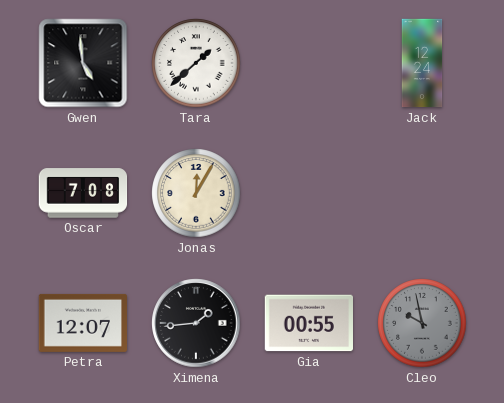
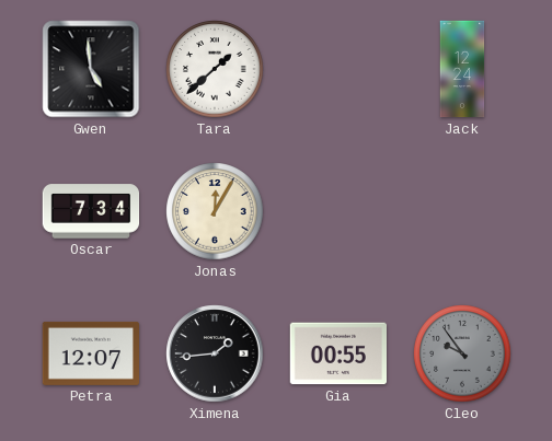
Oscar: 7:08 -> 7:34
Cleo: 9:58 -> 9:54
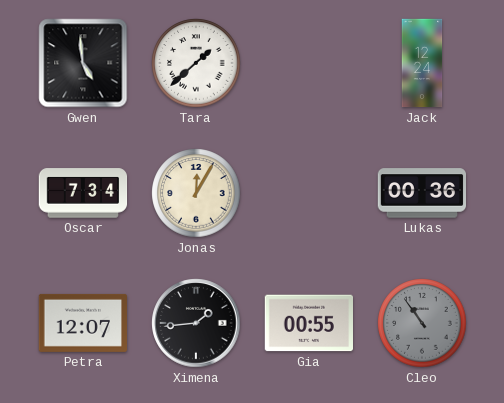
Lukas: none -> 00:36
Cleo: 9:54 -> 10:54
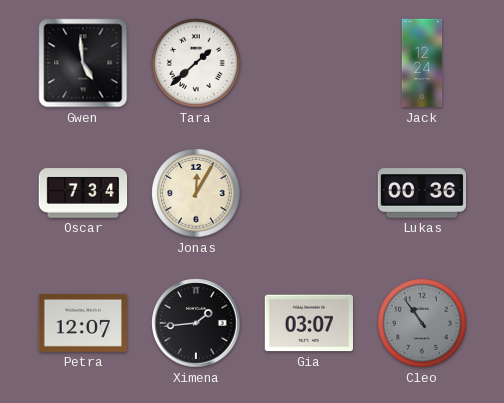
Gia: 00:55 -> 03:07
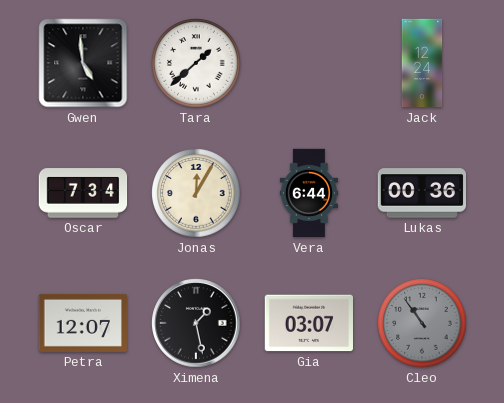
Vera: none -> 6:44
Ximena: 1:44 -> 1:28
